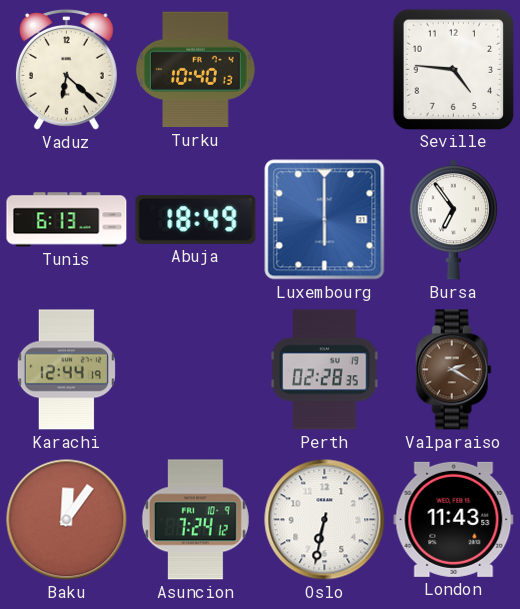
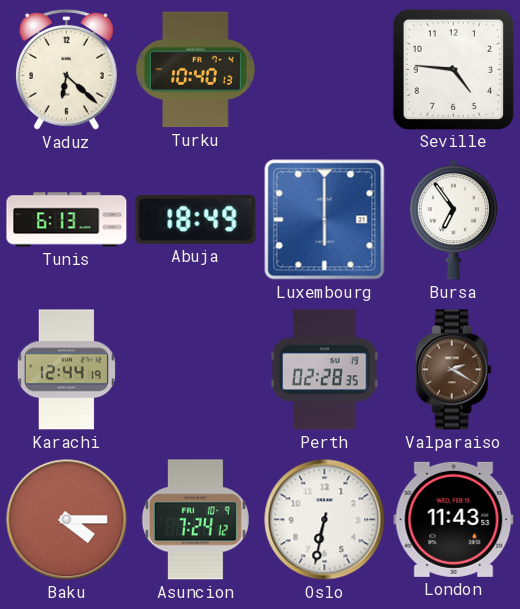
Baku: 12:06 -> 4:15
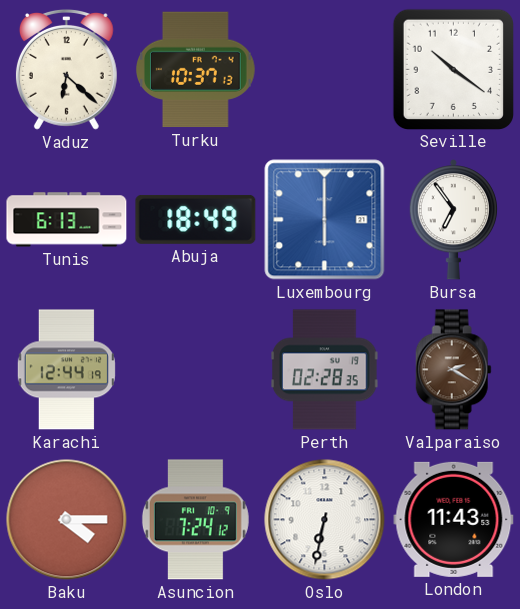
Turku: 10:40 -> 10:37
Seville: 4:46 -> 10:21
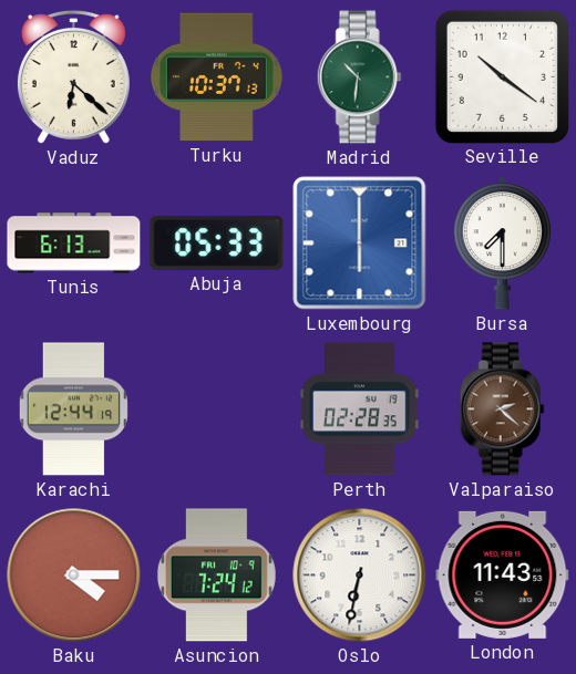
Madrid: none -> 10:31
Abuja: 18:49 -> 05:33
Bursa: 6:54 -> 7:30
Valparaiso: 2:20 -> 2:22
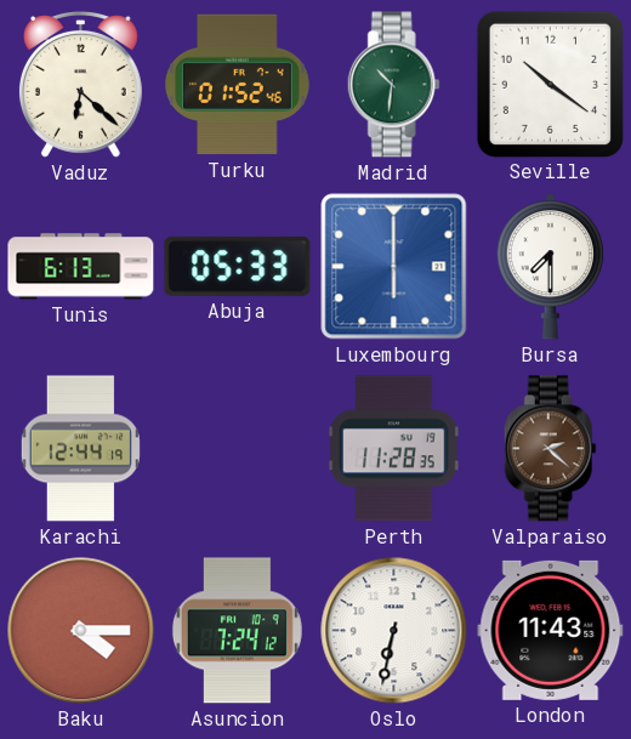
Turku: 10:37 -> 01:52
Perth: 02:28 -> 11:28
